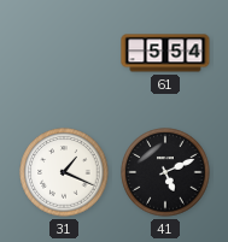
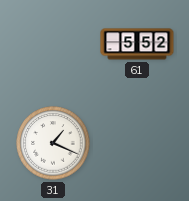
61: 5:54 -> 5:52
41: 5:11 -> none
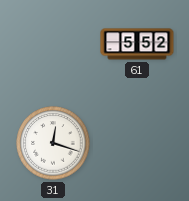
31: 1:19 -> 12:18
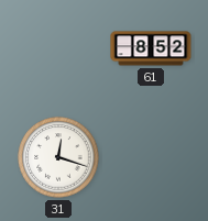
61: 5:52 -> 8:52
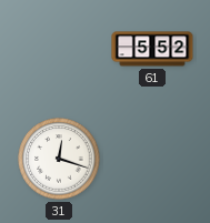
61: 8:52 -> 5:52
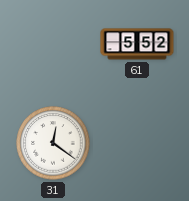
31: 12:18 -> 12:21
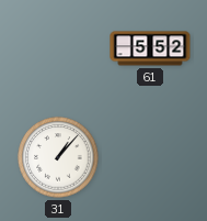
31: 12:21 -> 1:07
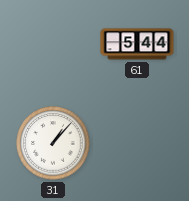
61: 5:52 -> 5:44
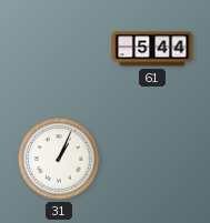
31: 1:07 -> 1:04
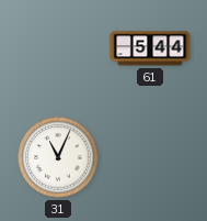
31: 1:04 -> 11:04
